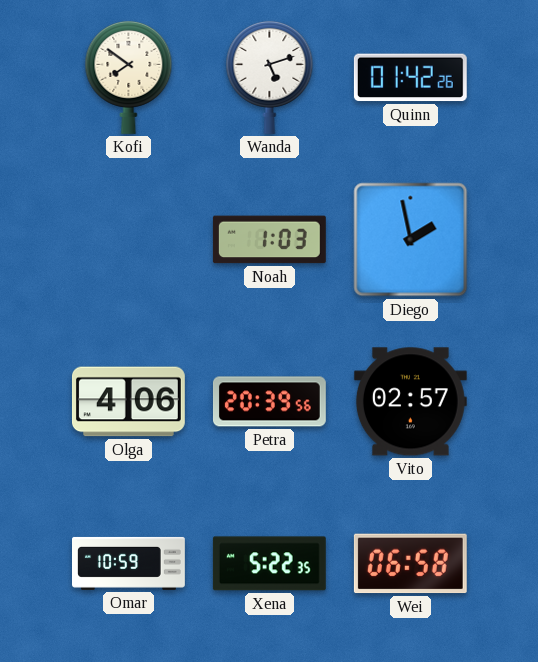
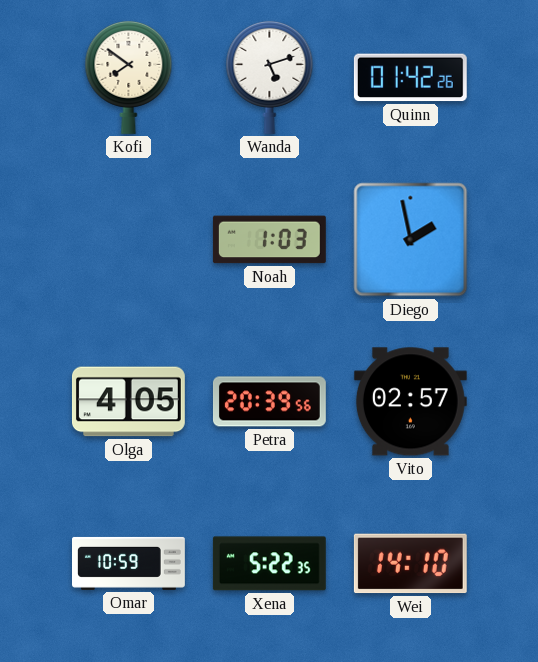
Olga: 4:06 -> 4:05
Wei: 06:58 -> 14:10
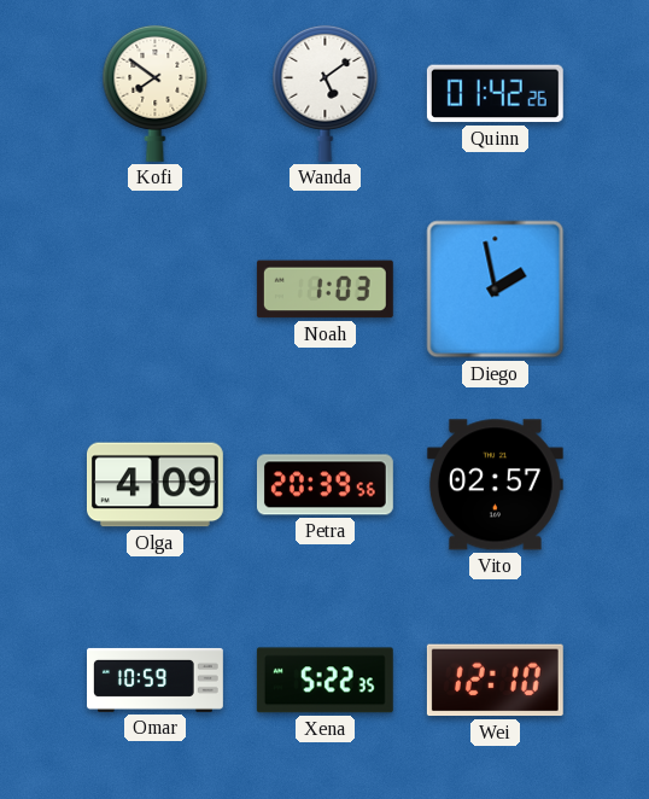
Wanda: 5:12 -> 5:09
Olga: 4:05 -> 4:09
Wei: 14:10 -> 12:10
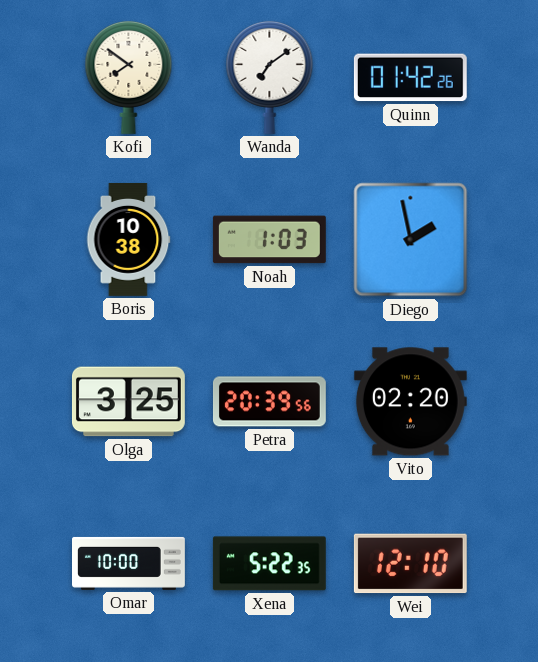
Wanda: 5:09 -> 7:09
Boris: none -> 10:38
Olga: 4:09 -> 3:25
Vito: 02:57 -> 02:20
Omar: 10:59 -> 10:00
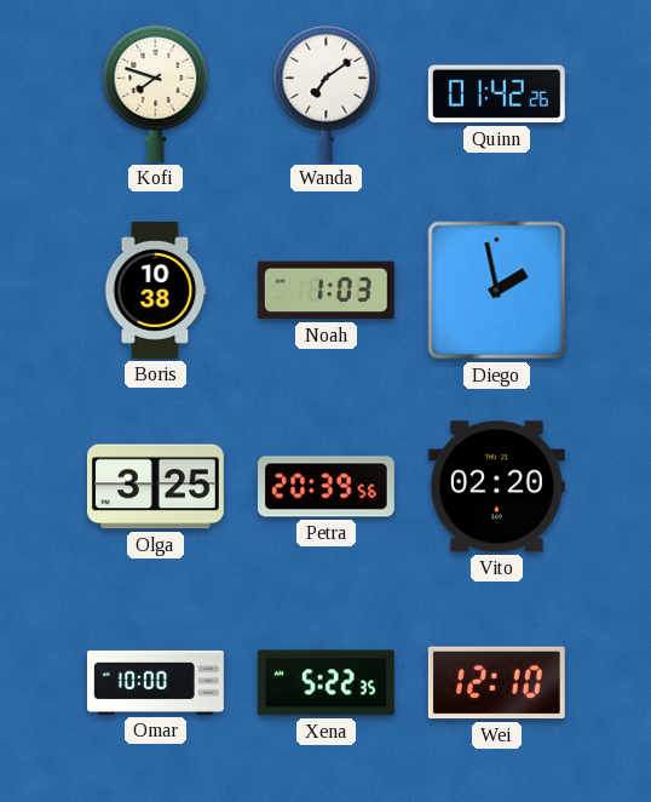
Kofi: 7:51 -> 7:48
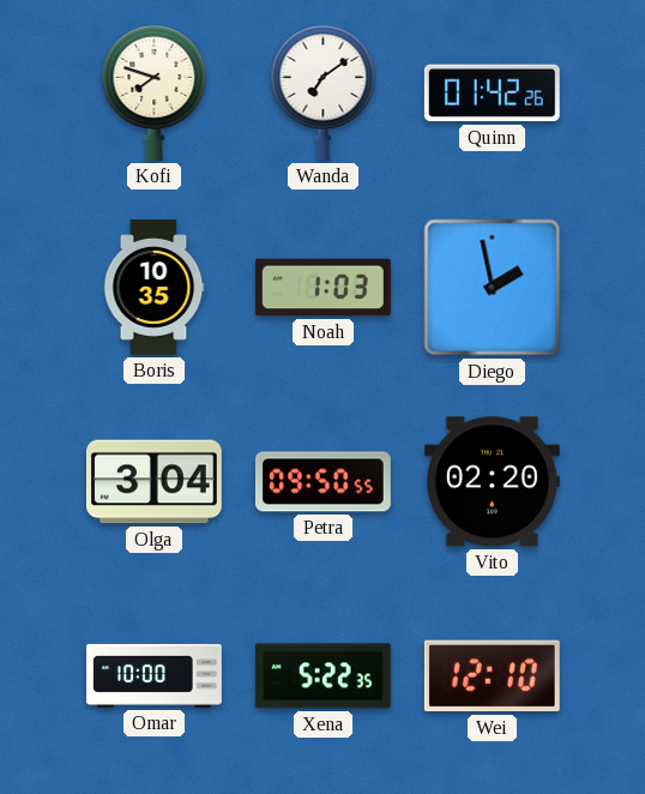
Boris: 10:38 -> 10:35
Olga: 3:25 -> 3:04
Petra: 20:39 -> 09:50
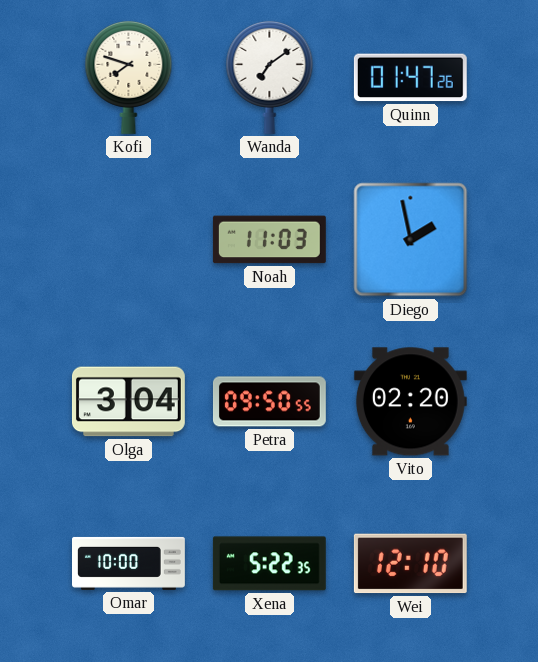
Quinn: 01:42 -> 01:47
Boris: 10:35 -> none
Noah: 1:03 -> 11:03
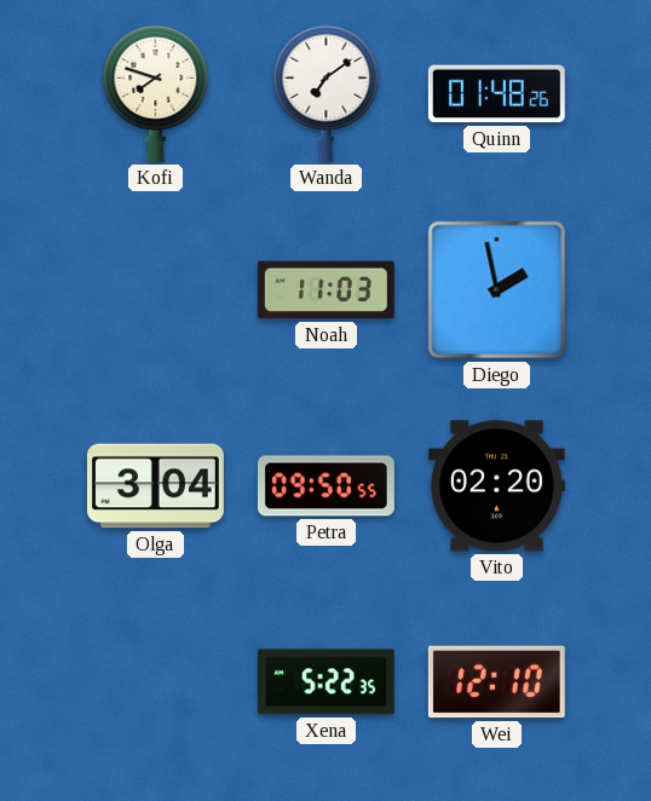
Quinn: 01:47 -> 01:48
Omar: 10:00 -> none
